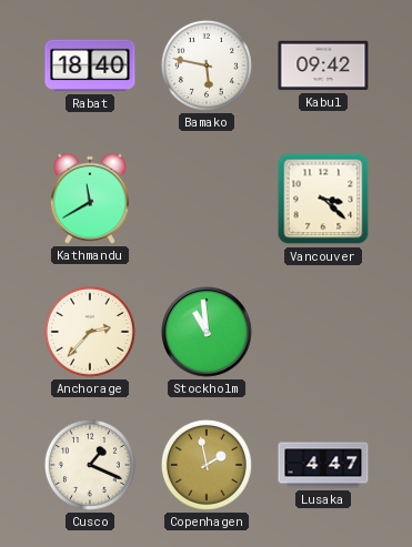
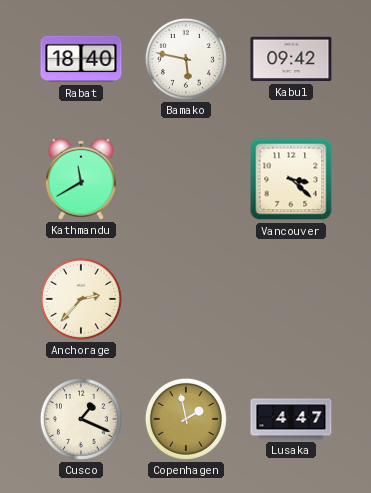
Stockholm: 10:59 -> none
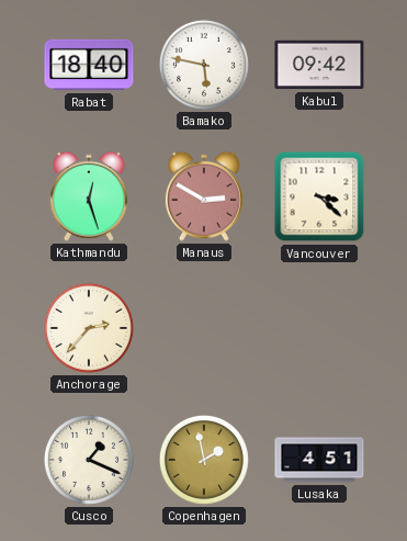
Kathmandu: 11:40 -> 12:27
Manaus: none -> 2:50
Lusaka: 4:47 -> 4:51
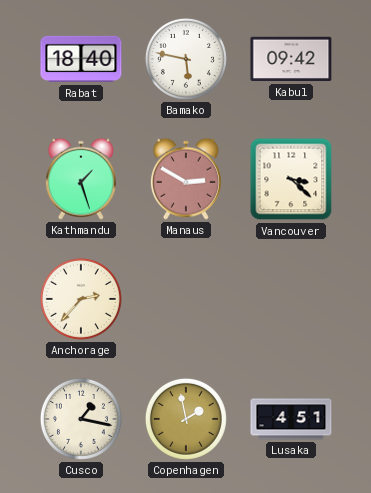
Kathmandu: 12:27 -> 1:27
Cusco: 1:19 -> 1:17
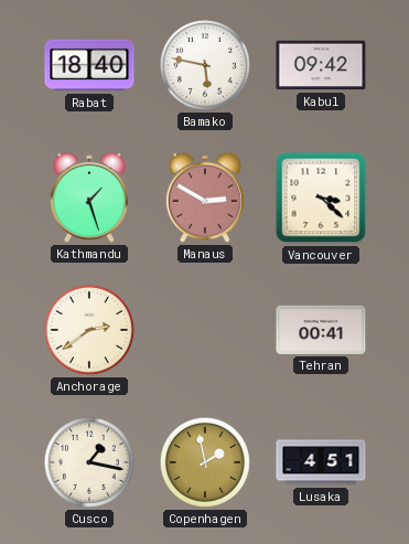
Anchorage: 2:37 -> 2:39
Tehran: none -> 00:41
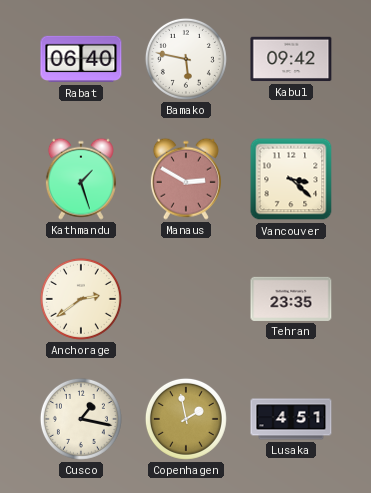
Rabat: 18:40 -> 06:40
Tehran: 00:41 -> 23:35
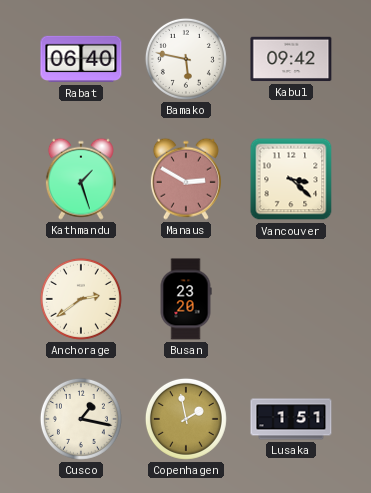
Busan: none -> 23:20
Tehran: 23:35 -> none
Lusaka: 4:51 -> 1:51
